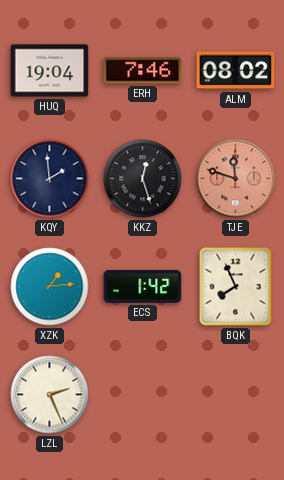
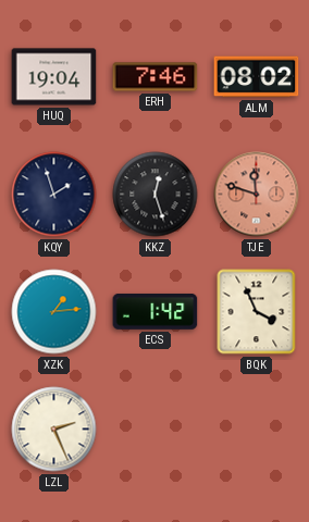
KQY: 1:59 -> 1:57
BQK: 7:56 -> 3:56
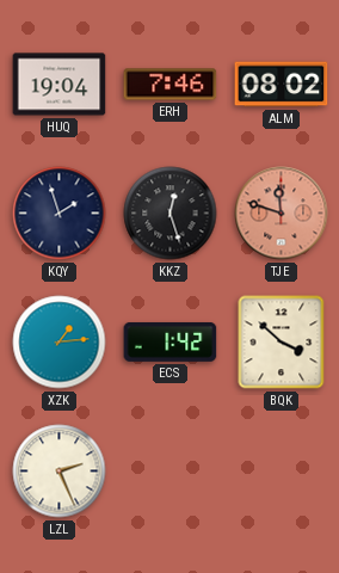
BQK: 3:56 -> 3:52
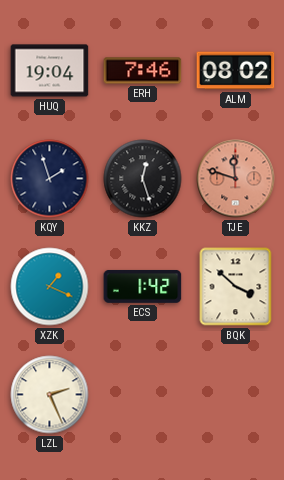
XZK: 1:14 -> 1:19
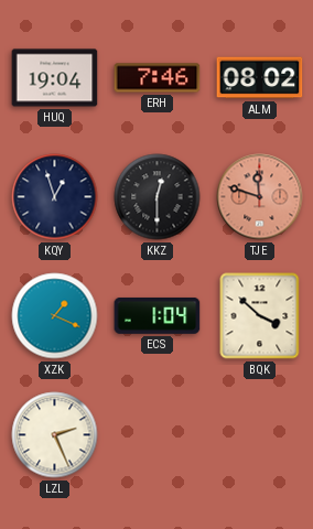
KQY: 1:57 -> 12:57
KKZ: 12:27 -> 12:30
ECS: 1:42 -> 1:04
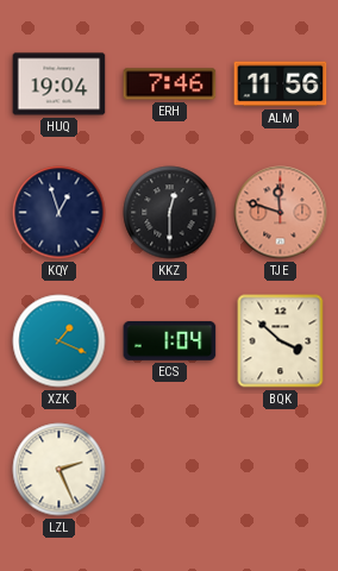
ALM: 08:02 -> 11:56
